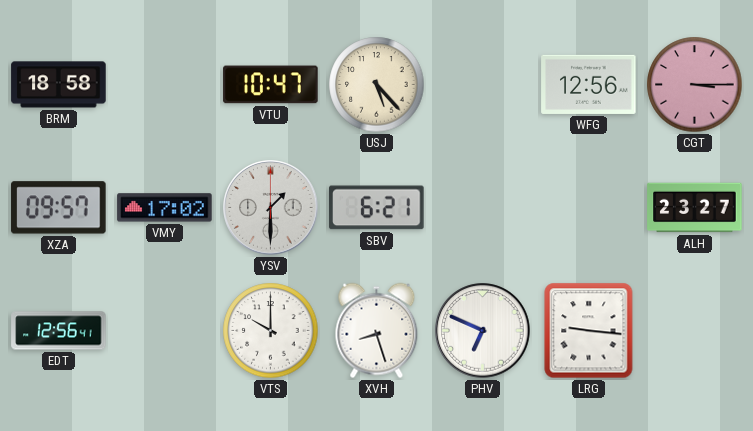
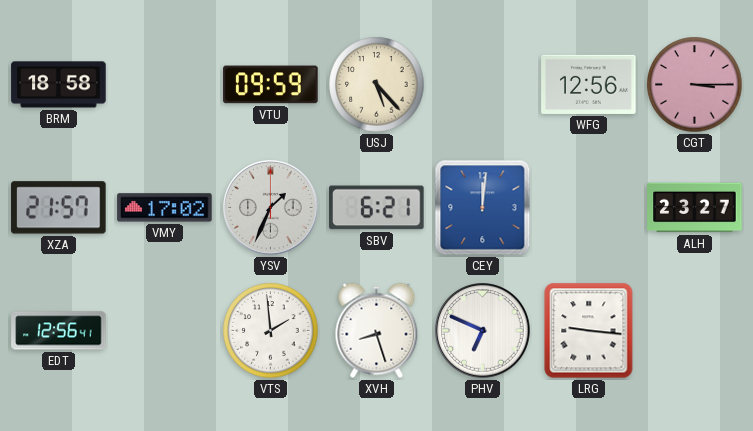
VTU: 10:47 -> 09:59
XZA: 09:57 -> 21:57
YSV: 1:30 -> 1:34
CEY: none -> 12:01
VTS: 10:00 -> 1:59
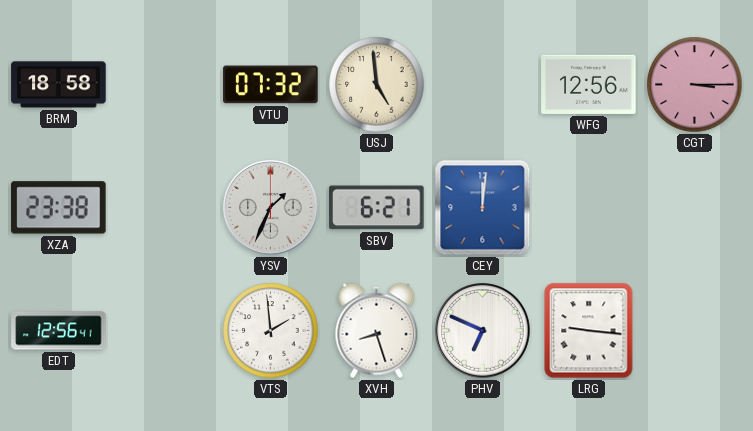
VTU: 09:59 -> 07:32
USJ: 5:23 -> 4:59
XZA: 21:57 -> 23:38
VMY: 17:02 -> none
ALH: 23:27 -> none
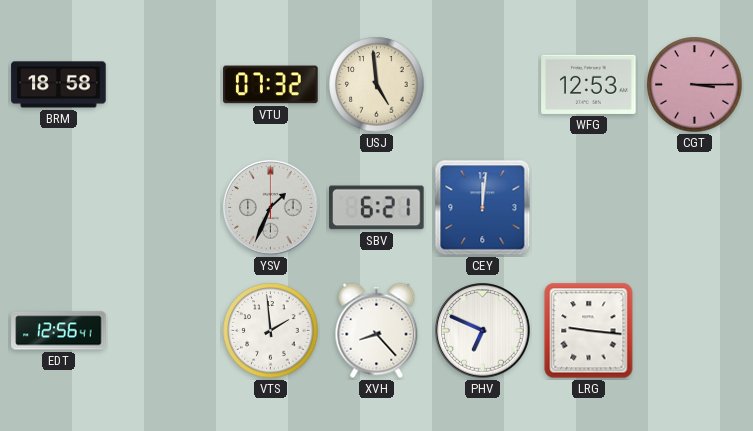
WFG: 12:56 -> 12:53
XZA: 23:38 -> none
XVH: 8:27 -> 8:23
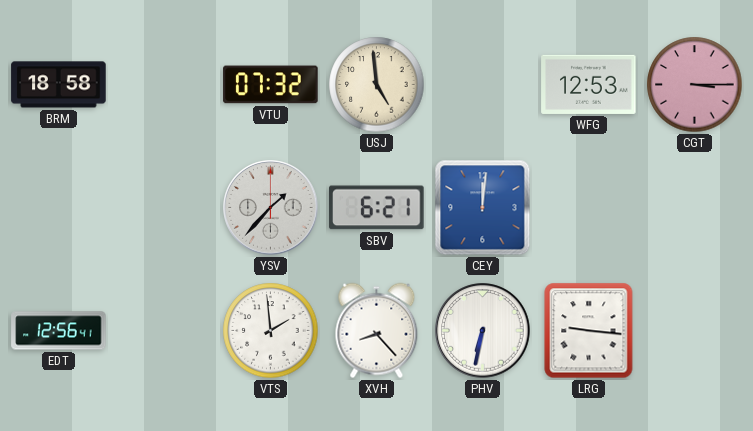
YSV: 1:34 -> 1:37
PHV: 6:49 -> 6:32
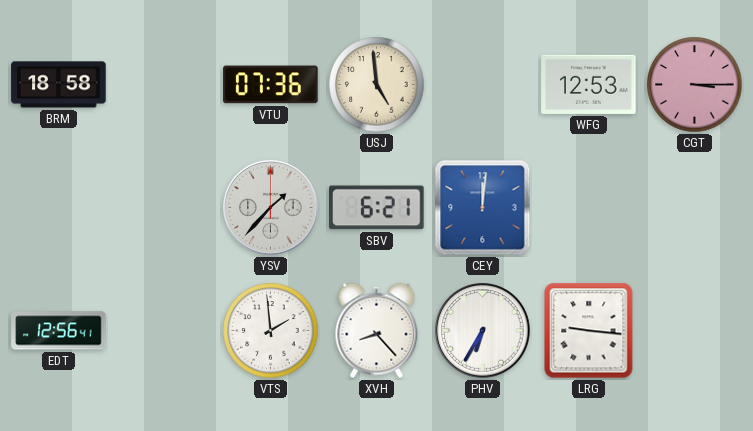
VTU: 07:32 -> 07:36
PHV: 6:32 -> 6:35
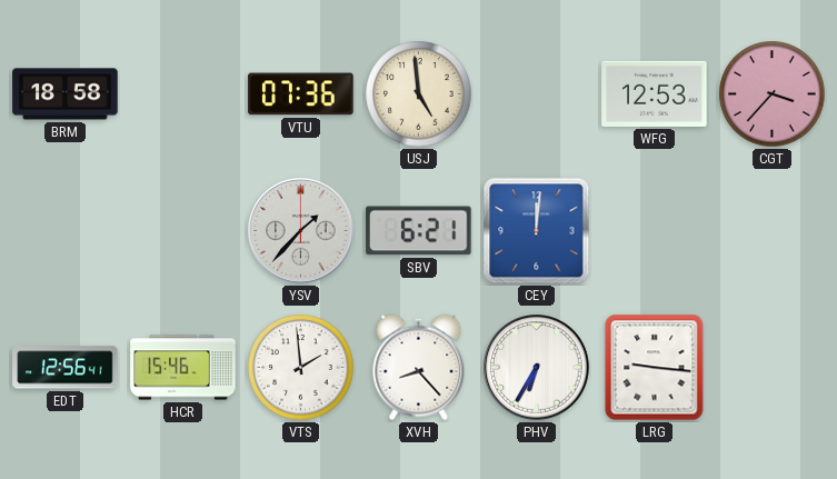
CGT: 3:15 -> 3:37
HCR: none -> 15:46
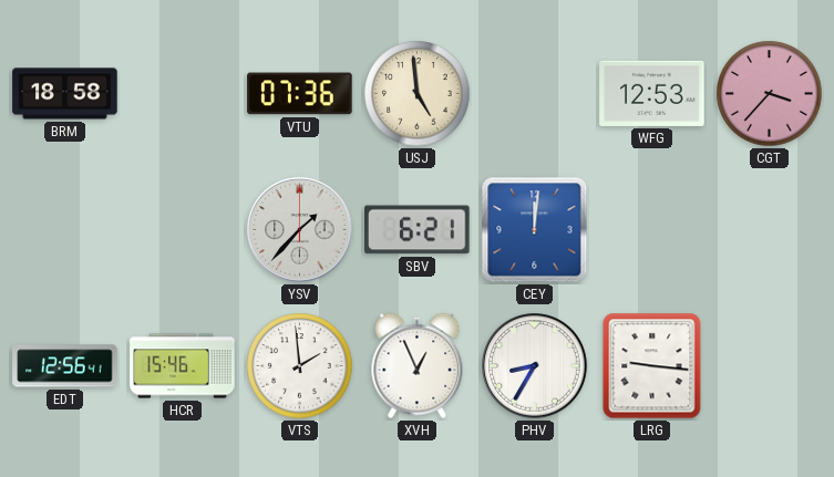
XVH: 8:23 -> 12:56
PHV: 6:35 -> 8:35
